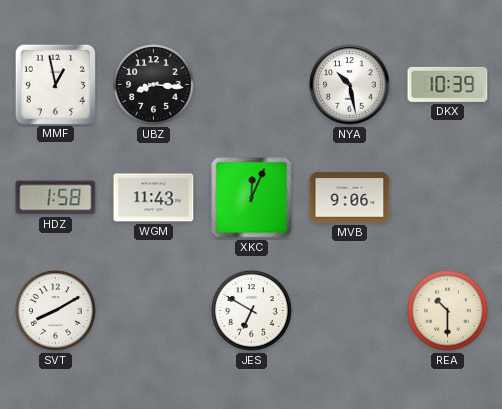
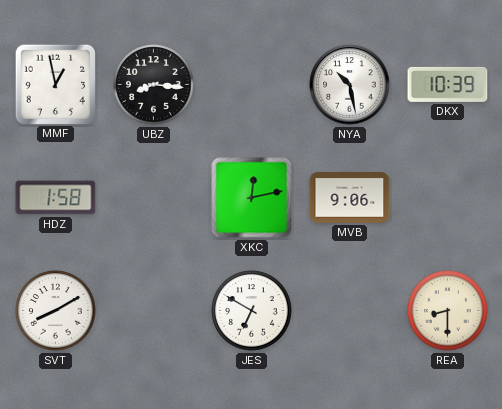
WGM: 11:43 -> none
XKC: 12:04 -> 12:13
REA: 10:30 -> 8:30
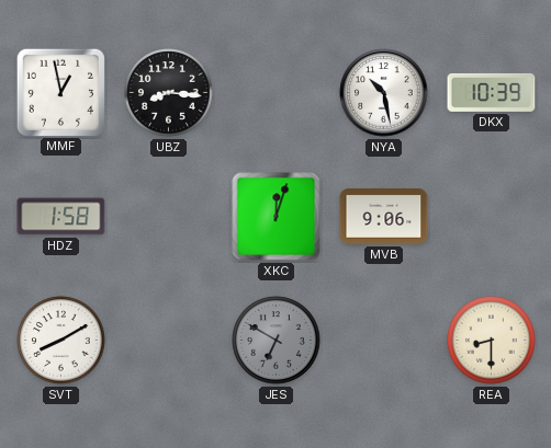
XKC: 12:13 -> 12:03
JES dial: white -> grey
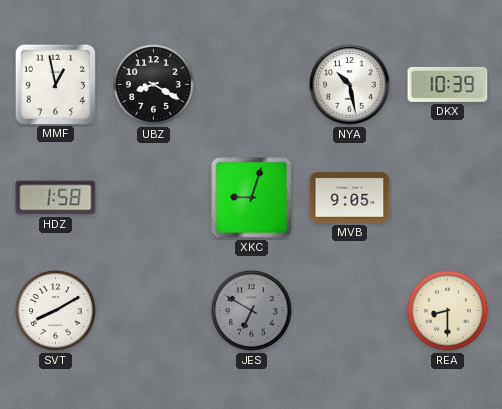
UBZ: 8:16 -> 8:20
XKC: 12:03 -> 9:03
MVB: 9:06 -> 9:05
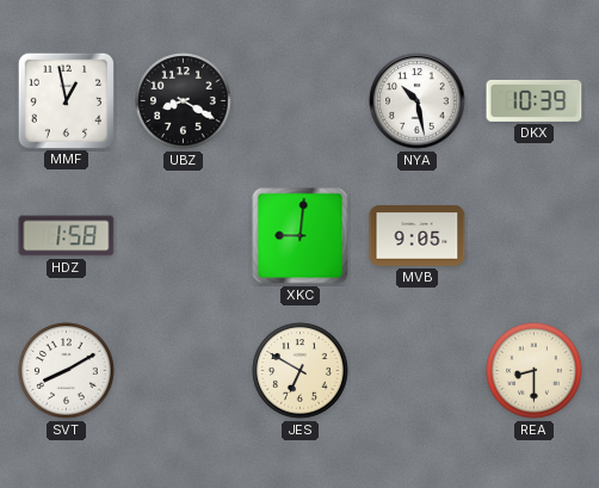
XKC: 9:03 -> 9:01
JES dial: grey -> cream
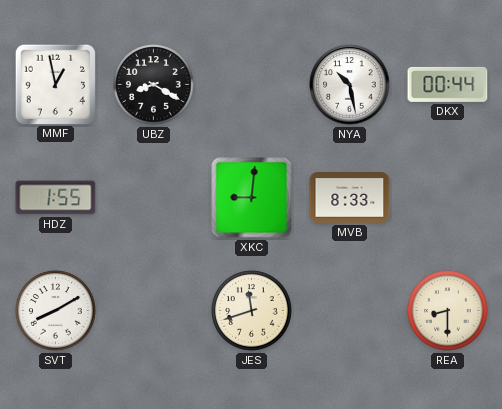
DKX: 10:39 -> 00:44
HDZ: 1:58 -> 1:55
MVB: 9:05 -> 8:33
JES: 6:50 -> 11:42
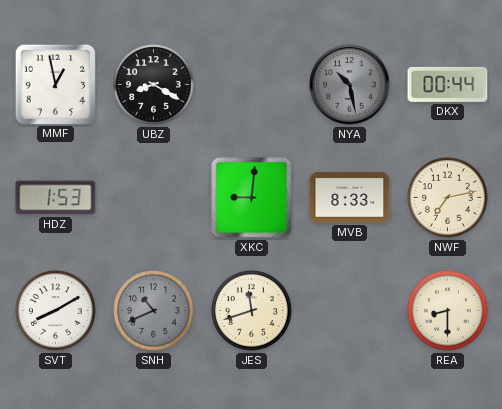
NYA dial: white -> grey
HDZ: 1:55 -> 1:53
NWF: none -> 7:13
SNH: none -> 10:41
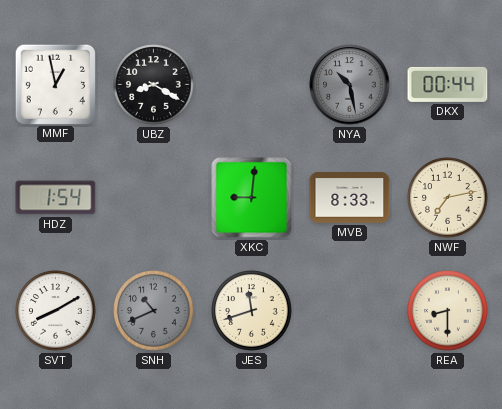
HDZ: 1:53 -> 1:54
